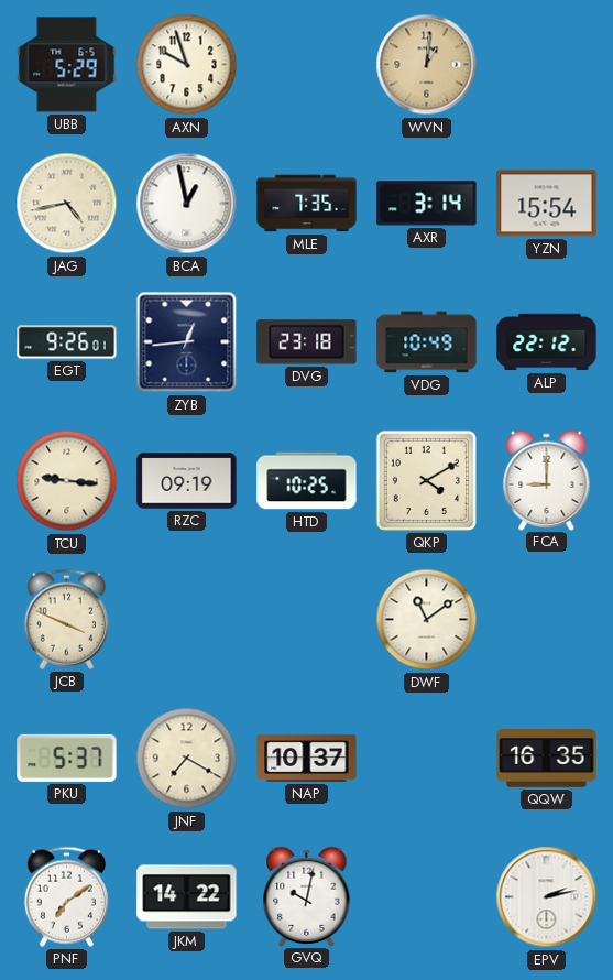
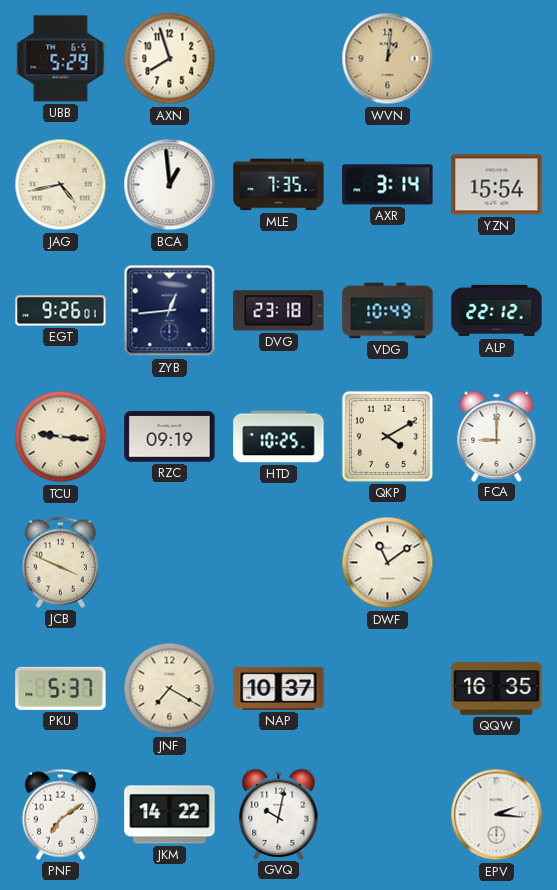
AXN: 9:57 -> 7:57
BCA: 12:58 -> 12:59
EPV: 2:13 -> 2:16
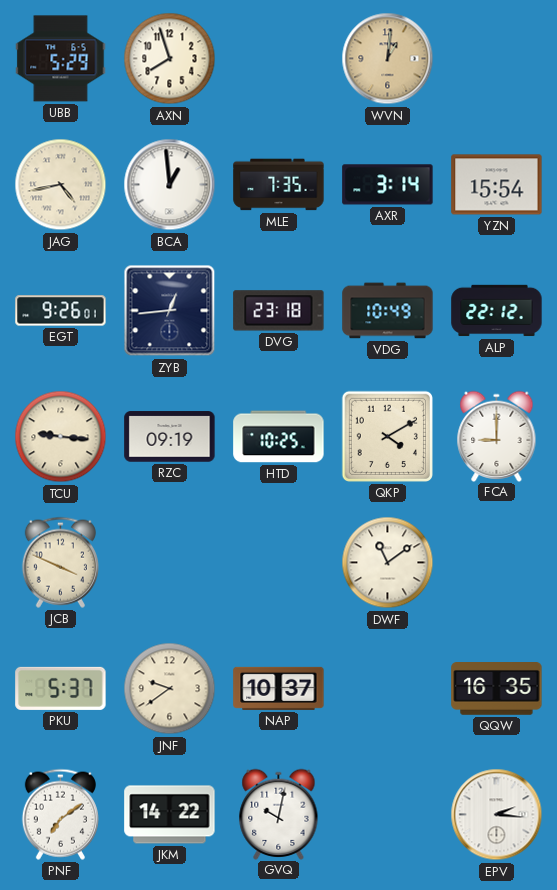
JNF: 7:20 -> 9:39
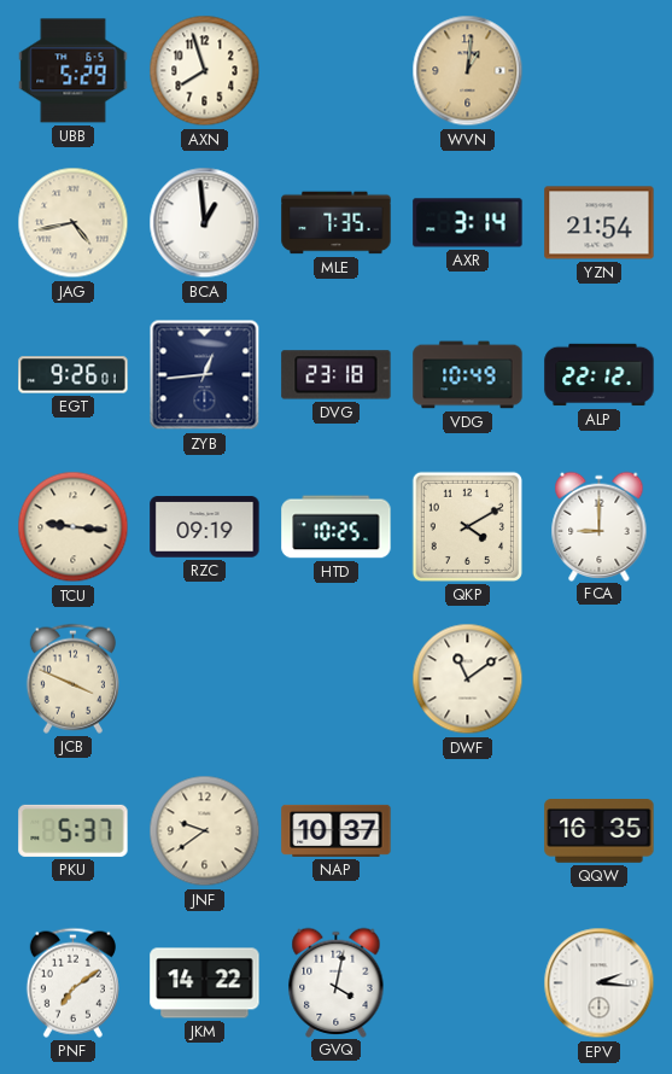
YZN: 15:54 -> 21:54
GVQ: 10:02 -> 4:02
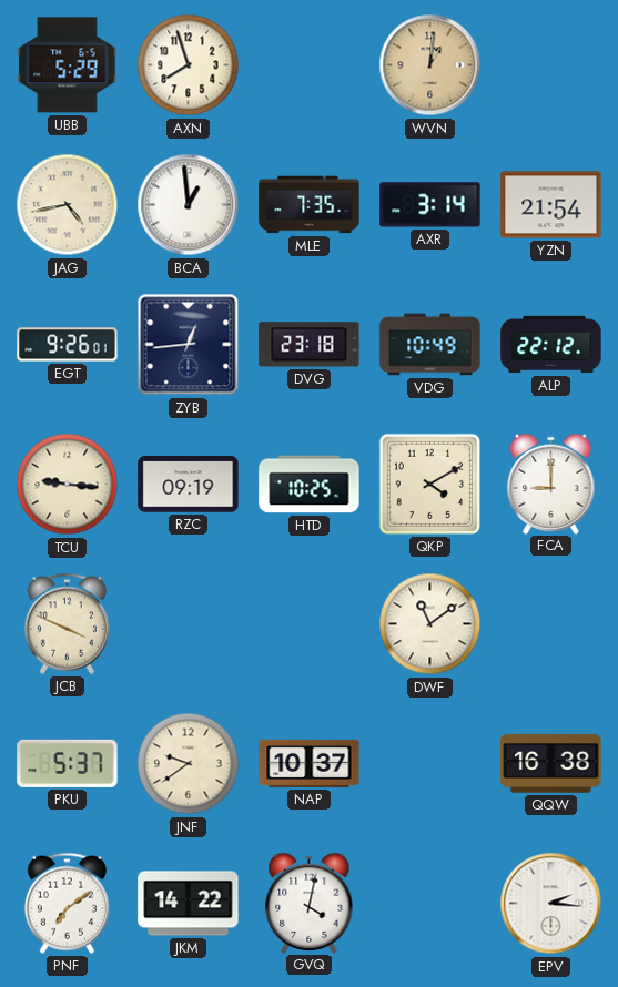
QQW: 16:35 -> 16:38
